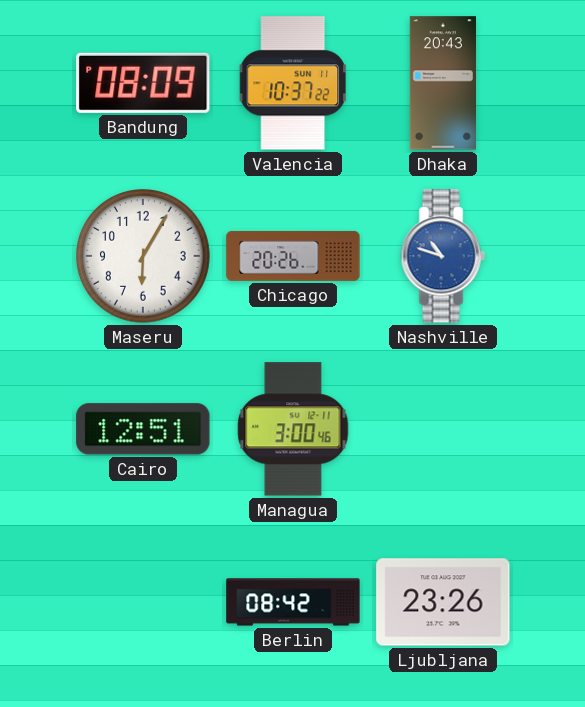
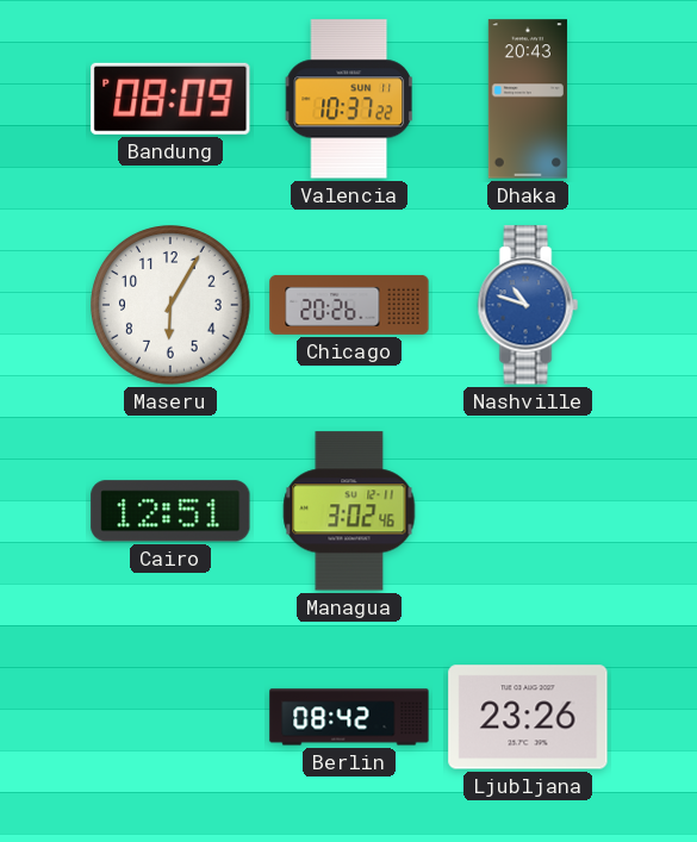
Managua: 3:00 -> 3:02
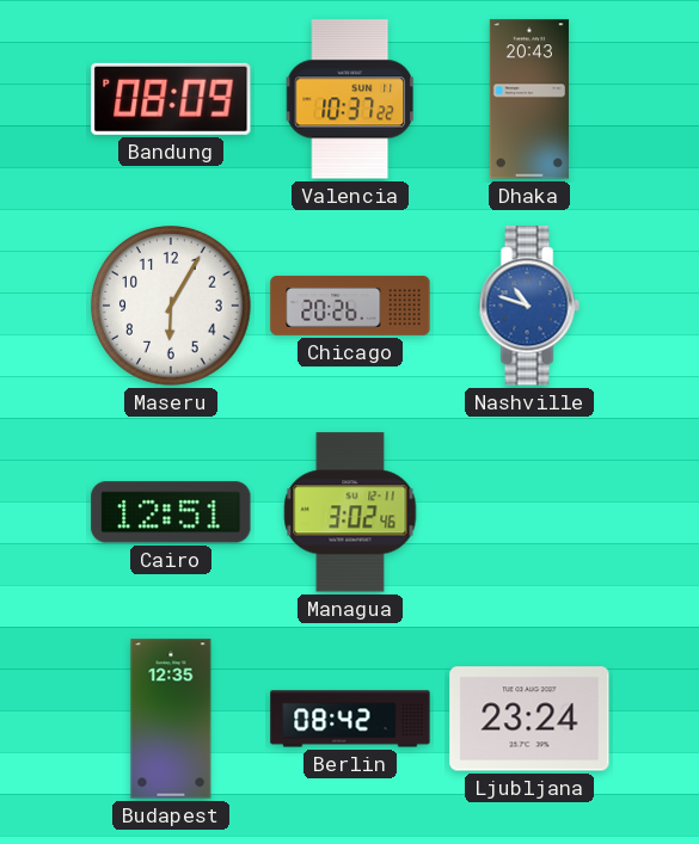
Budapest: none -> 12:35
Ljubljana: 23:26 -> 23:24
